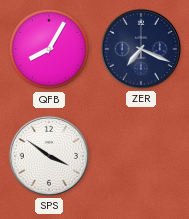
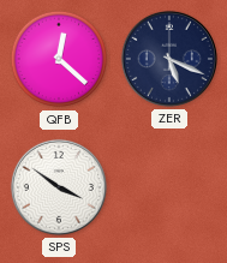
QFB: 8:05 -> 12:22
ZER: 7:19 -> 5:19
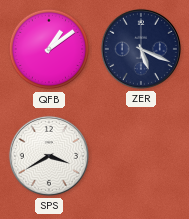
QFB: 12:22 -> 1:09
SPS: 3:51 -> 3:40
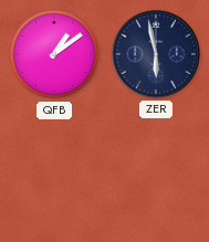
ZER: 5:19 -> 5:58
SPS: 3:40 -> none
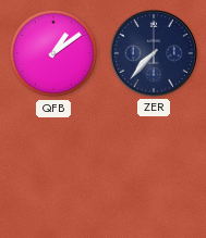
ZER: 5:58 -> 7:37
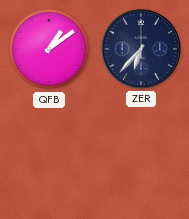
ZER: 7:37 -> 6:37
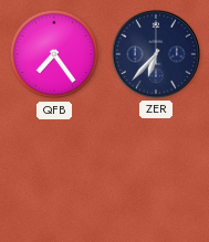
QFB: 1:09 -> 7:24
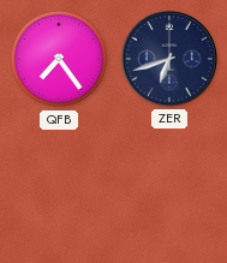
ZER: 6:37 -> 6:42
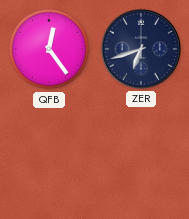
QFB: 7:24 -> 12:24
